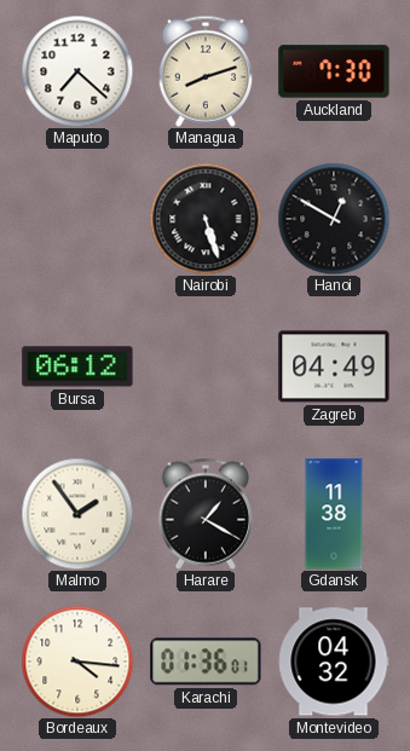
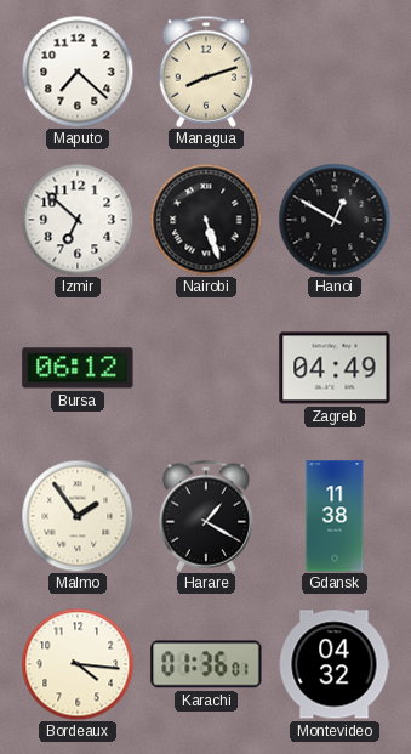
Auckland: 7:30 -> none
Izmir: none -> 6:52
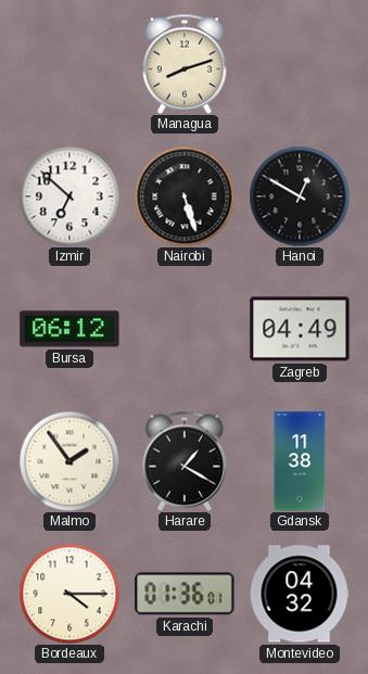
Maputo: 7:22 -> none
Bordeaux: 4:16 -> 4:15
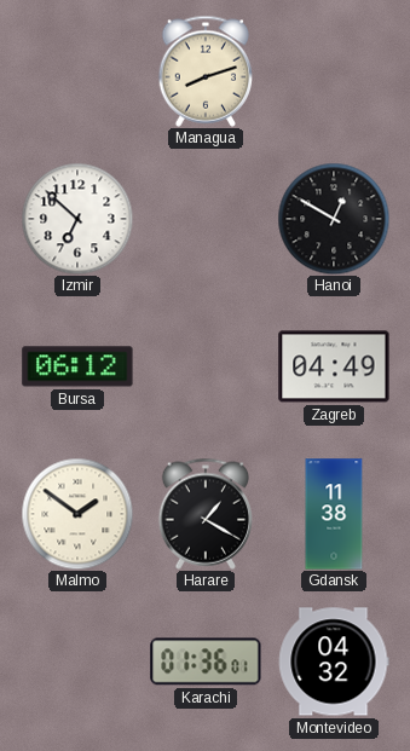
Nairobi: 5:27 -> none
Malmo: 1:54 -> 1:51
Bordeaux: 4:15 -> none
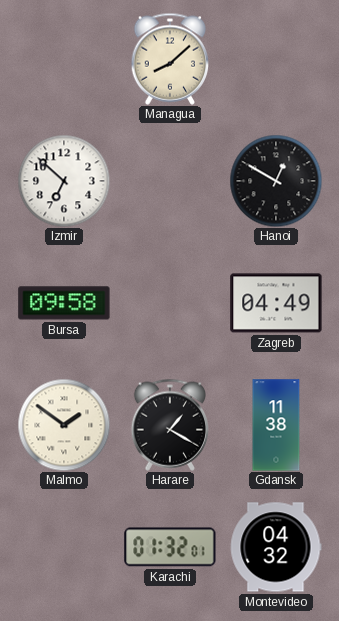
Managua: 8:12 -> 8:08
Bursa: 06:12 -> 09:58
Karachi: 01:36 -> 01:32
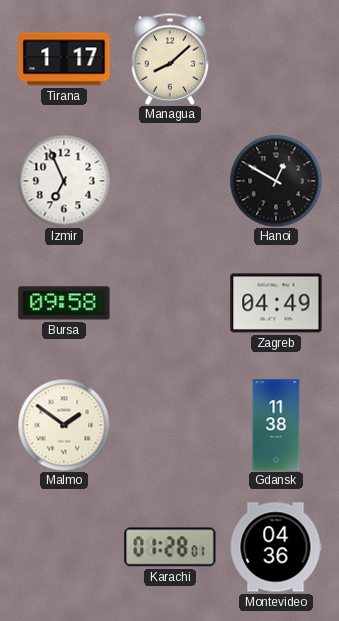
Tirana: none -> 1:17
Izmir: 6:52 -> 6:56
Harare: 1:20 -> none
Karachi: 01:32 -> 01:28
Montevideo: 04:32 -> 04:36
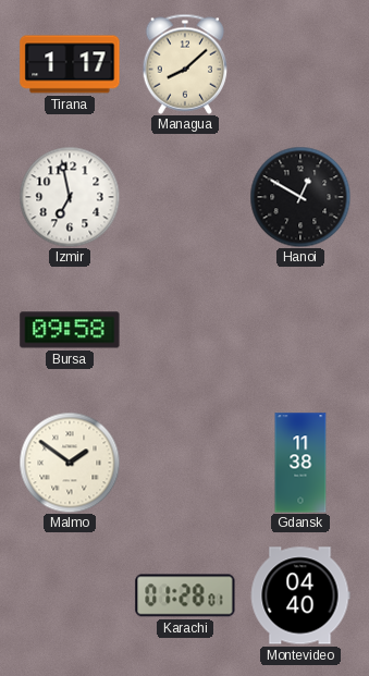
Izmir: 6:56 -> 6:58
Zagreb: 04:49 -> none
Montevideo: 04:36 -> 04:40
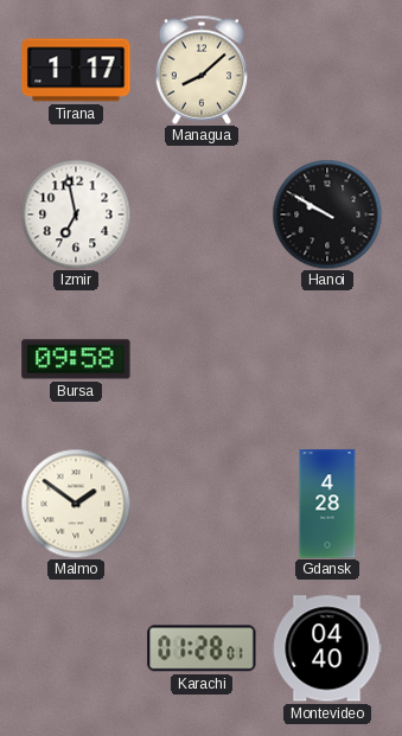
Hanoi: 12:50 -> 9:50
Gdansk: 11:38 -> 4:28
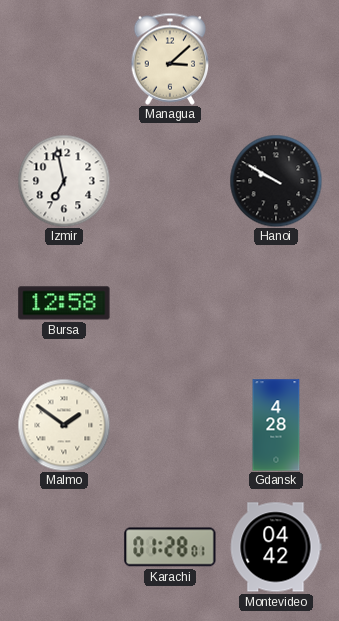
Tirana: 1:17 -> none
Managua: 8:08 -> 3:08
Bursa: 09:58 -> 12:58
Montevideo: 04:40 -> 04:42
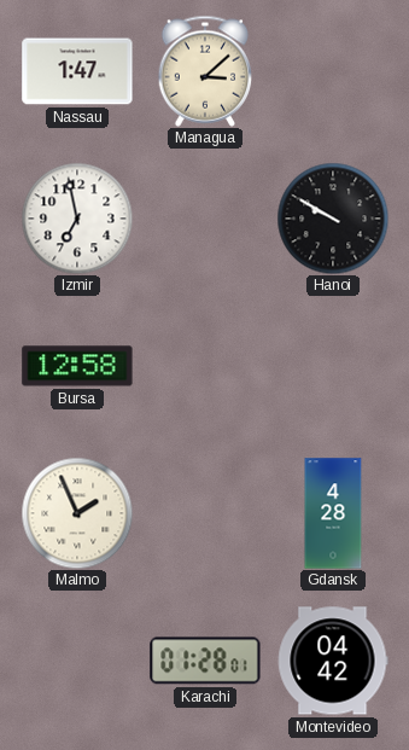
Nassau: none -> 1:47
Malmo: 1:51 -> 1:56
